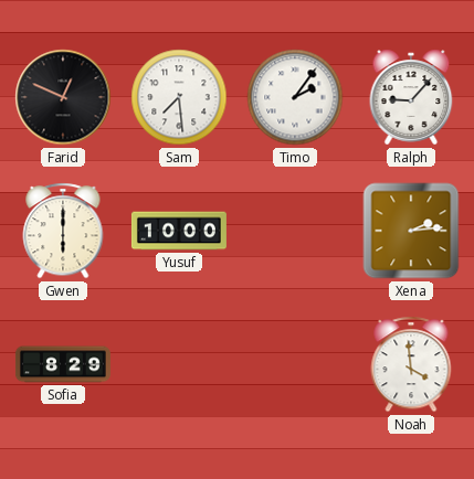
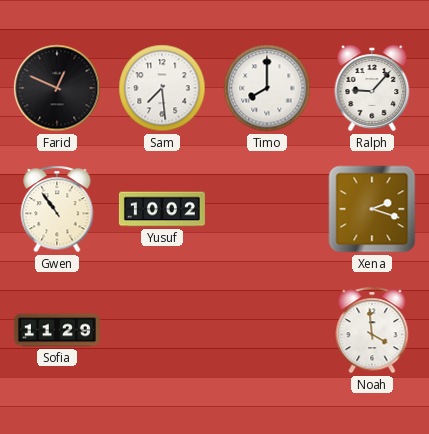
Timo: 2:06 -> 8:00
Gwen: 6:00 -> 10:54
Yusuf: 10:00 -> 10:02
Xena: 2:14 -> 2:18
Sofia: 8:29 -> 11:29
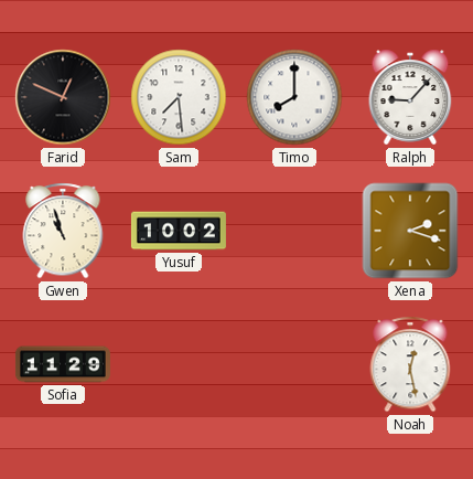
Gwen: 10:54 -> 10:57
Noah: 3:59 -> 12:28
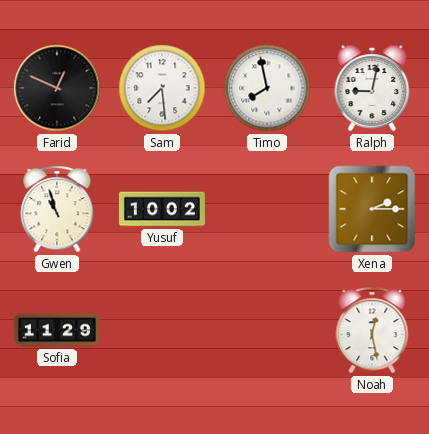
Timo: 8:00 -> 7:58
Ralph: 9:07 -> 9:02
Xena: 2:18 -> 2:15
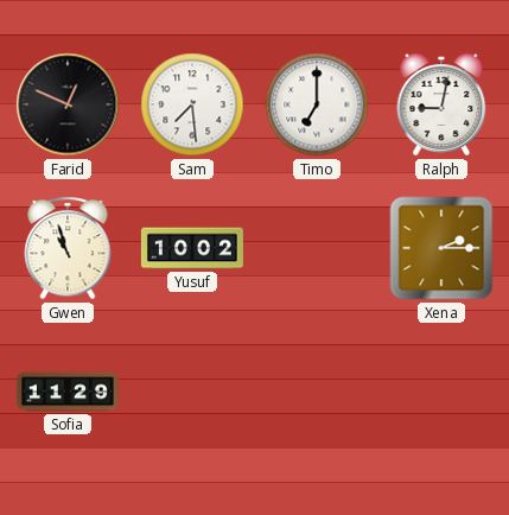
Timo: 7:58 -> 7:00
Noah: 12:28 -> none
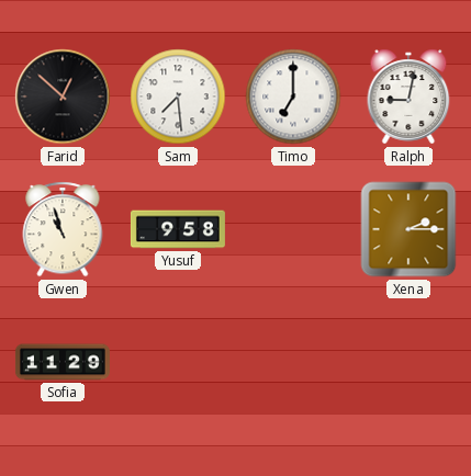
Farid: 12:49 -> 12:52
Yusuf: 10:02 -> 9:58
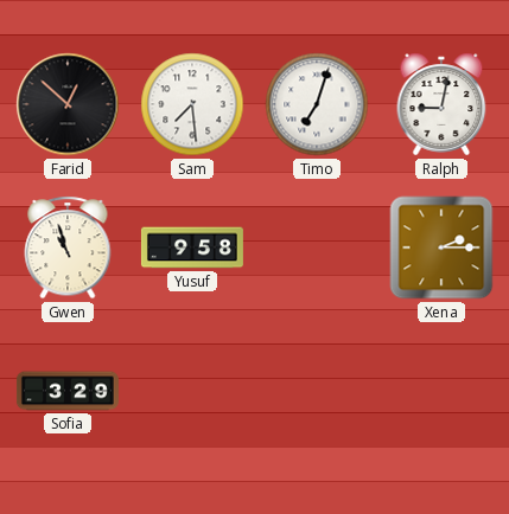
Timo: 7:00 -> 7:03
Sofia: 11:29 -> 3:29
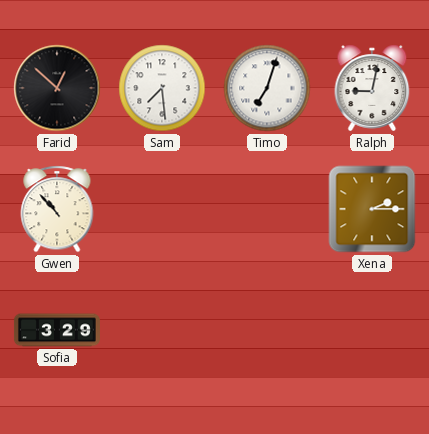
Gwen: 10:57 -> 10:53
Yusuf: 9:58 -> none
